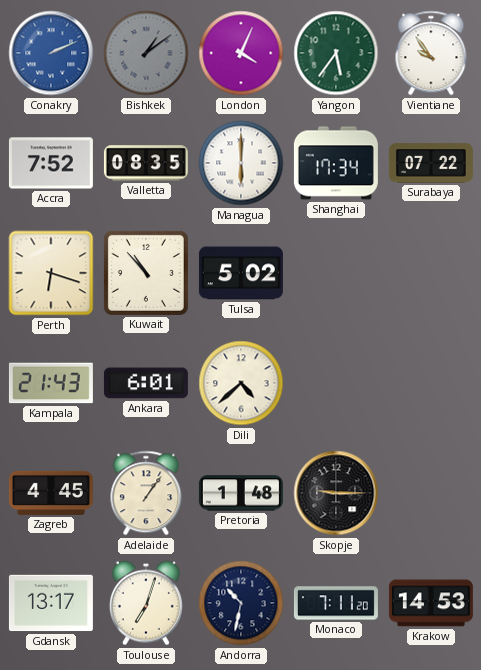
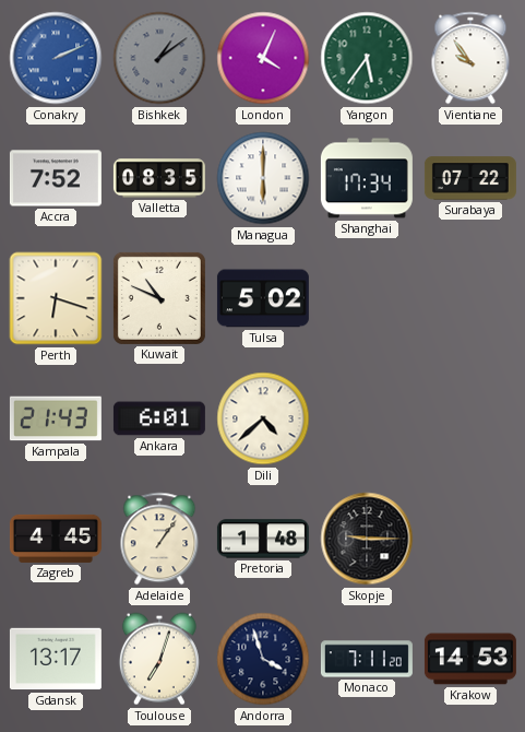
Kuwait: 10:53 -> 10:49
Andorra: 10:32 -> 3:57
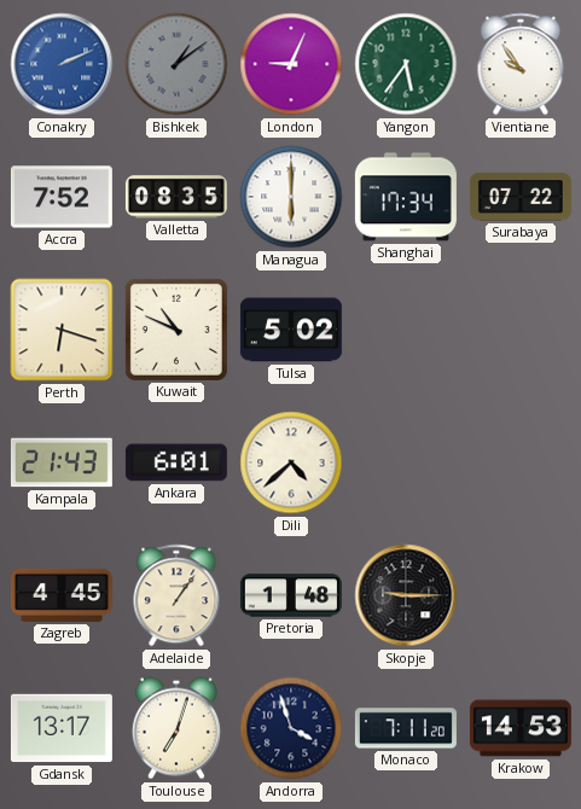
London: 4:04 -> 9:04
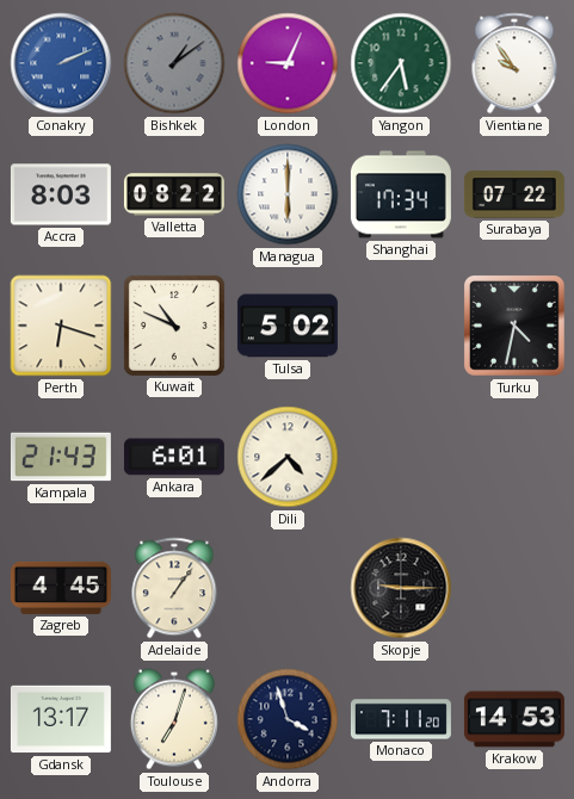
Accra: 7:52 -> 8:03
Valletta: 08:35 -> 08:22
Turku: none -> 4:32
Pretoria: 1:48 -> none
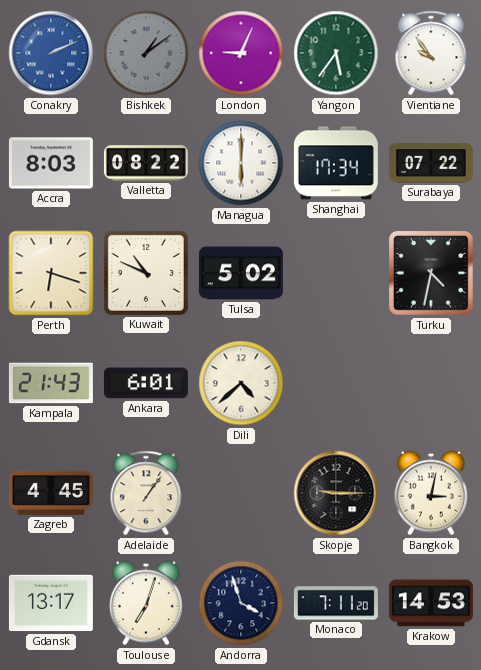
Bangkok: none -> 3:02
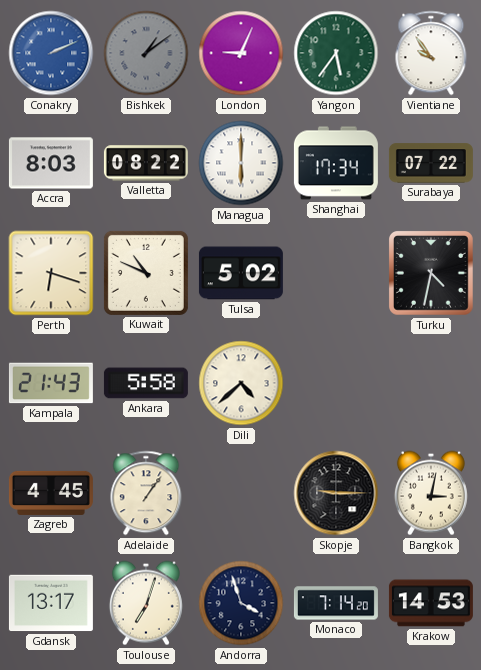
Ankara: 6:01 -> 5:58
Monaco: 7:11 -> 7:14
